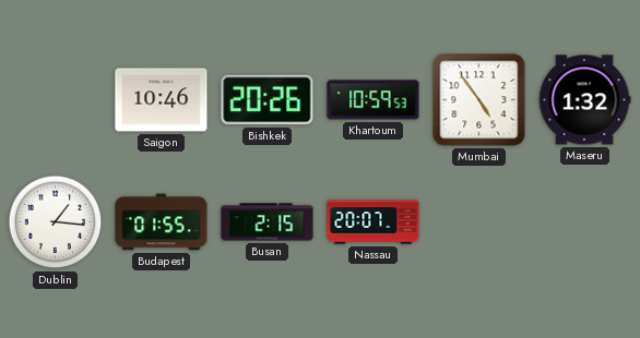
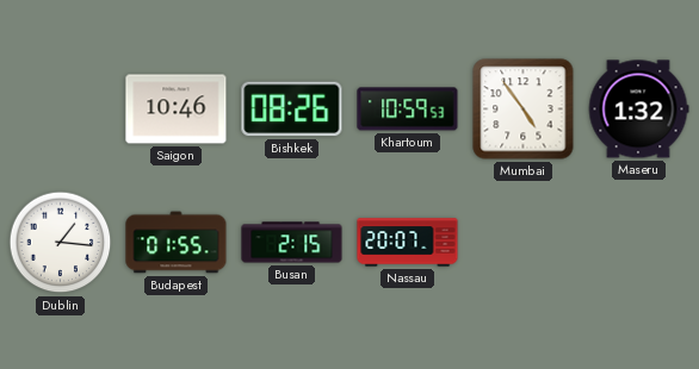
Bishkek: 20:26 -> 08:26
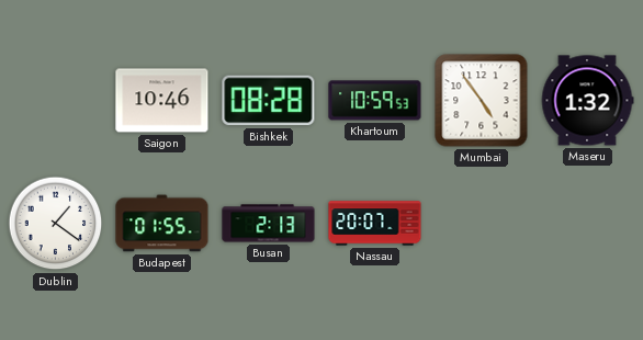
Bishkek: 08:26 -> 08:28
Dublin: 1:16 -> 1:21
Busan: 2:15 -> 2:13
